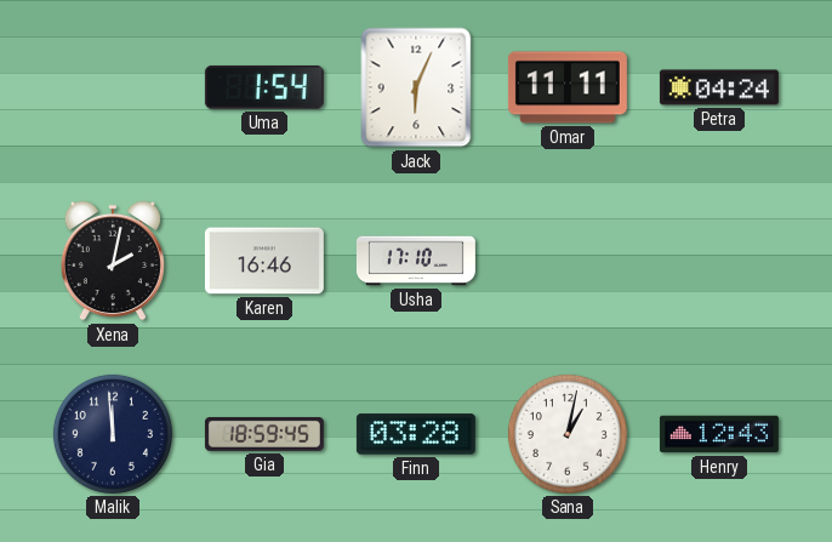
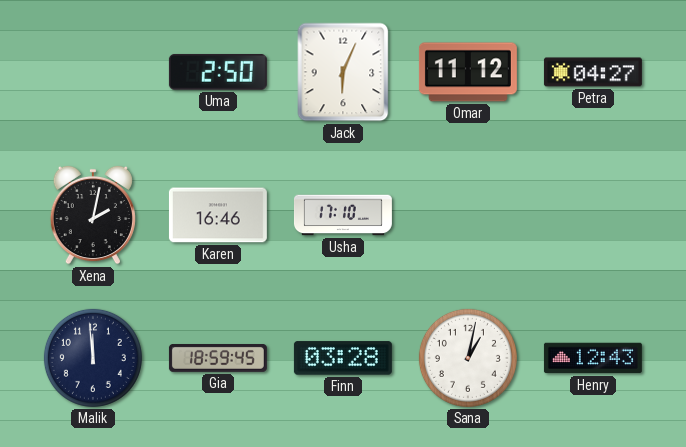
Uma: 1:54 -> 2:50
Omar: 11:11 -> 11:12
Petra: 04:24 -> 04:27
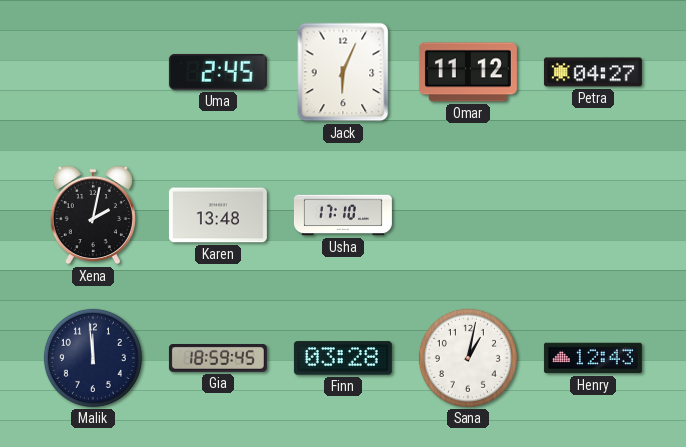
Uma: 2:50 -> 2:45
Karen: 16:46 -> 13:48
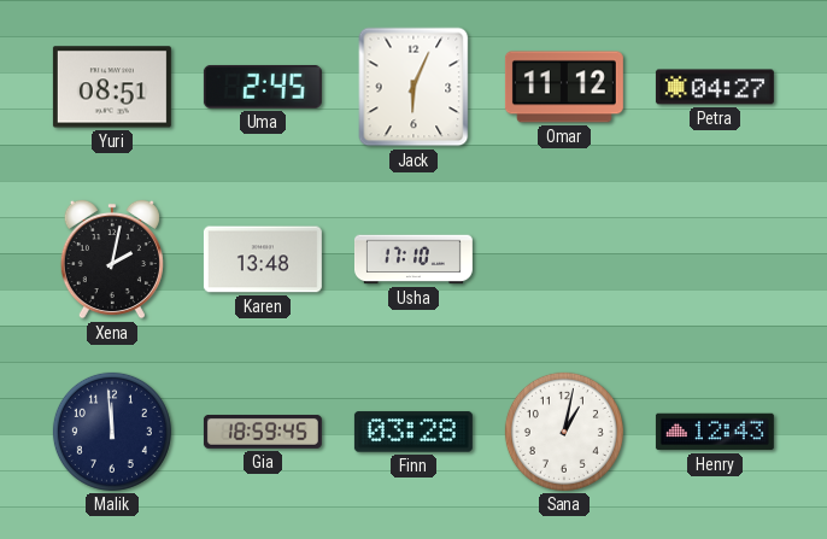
Yuri: none -> 08:51
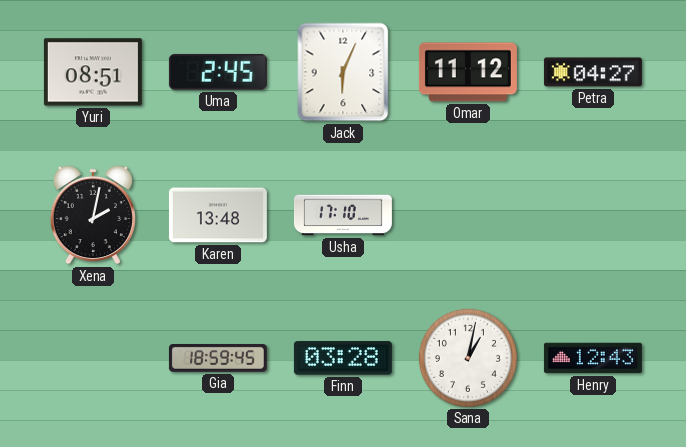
Malik: 11:59 -> none
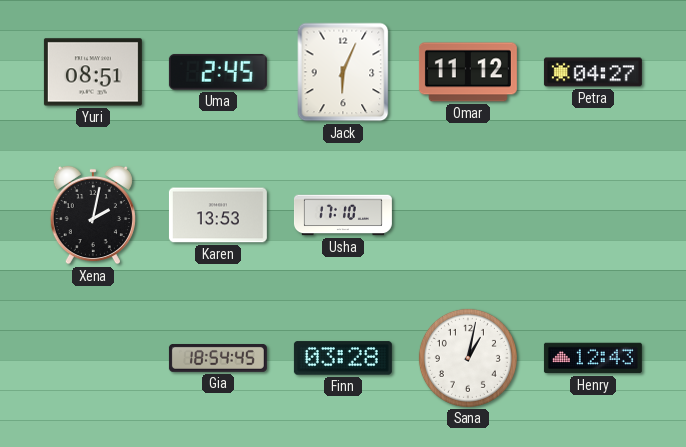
Karen: 13:48 -> 13:53
Gia: 18:59 -> 18:54
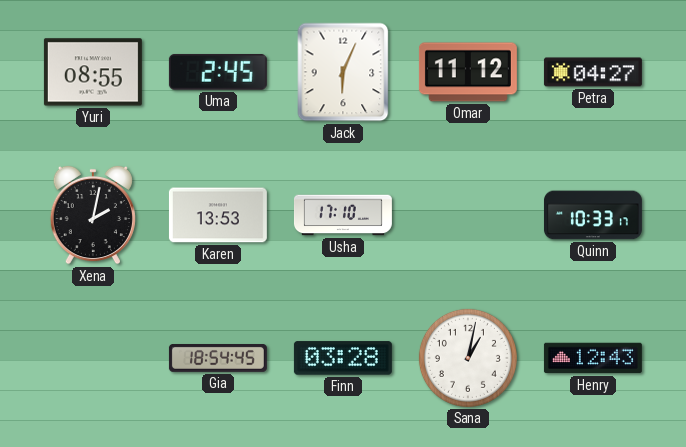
Yuri: 08:51 -> 08:55
Quinn: none -> 10:33
